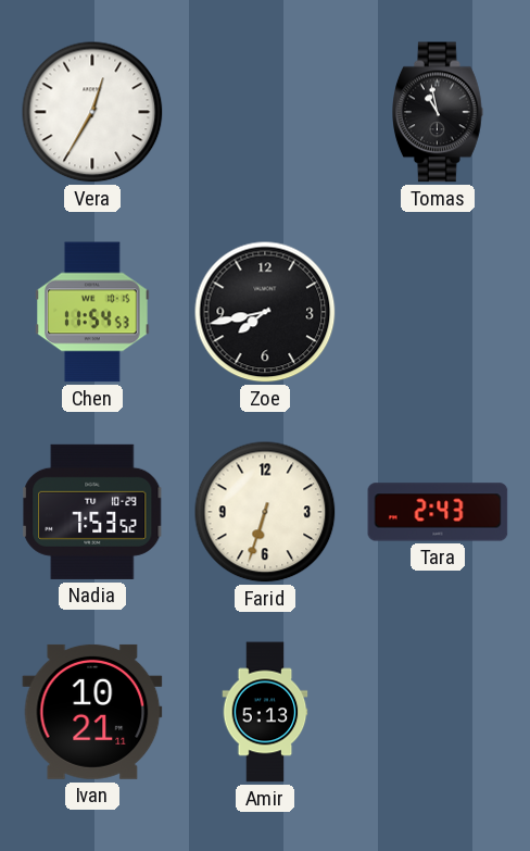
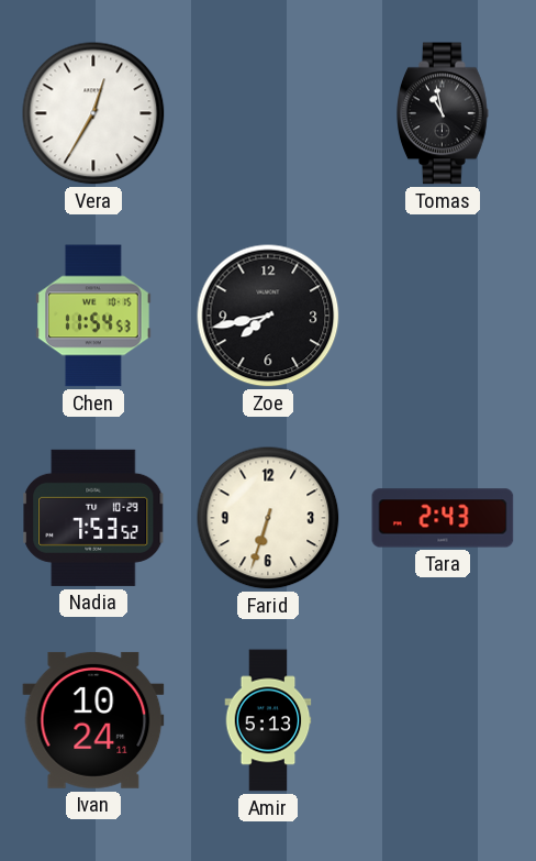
Ivan: 10:21 -> 10:24
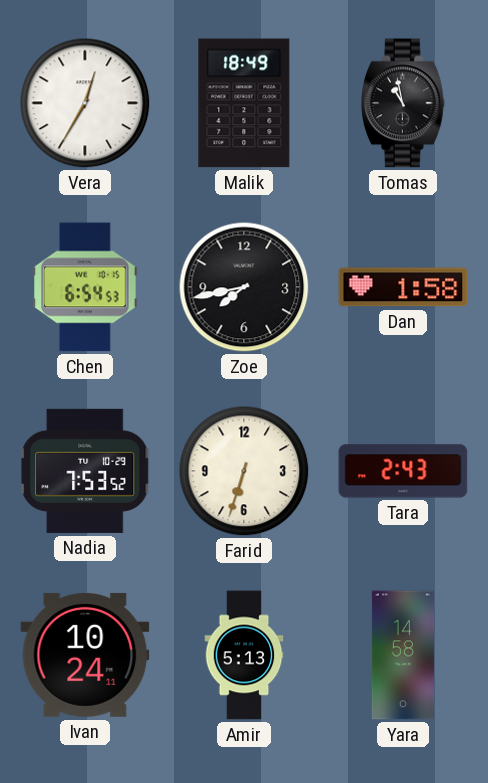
Malik: none -> 18:49
Chen: 11:54 -> 6:54
Dan: none -> 1:58
Yara: none -> 14:58
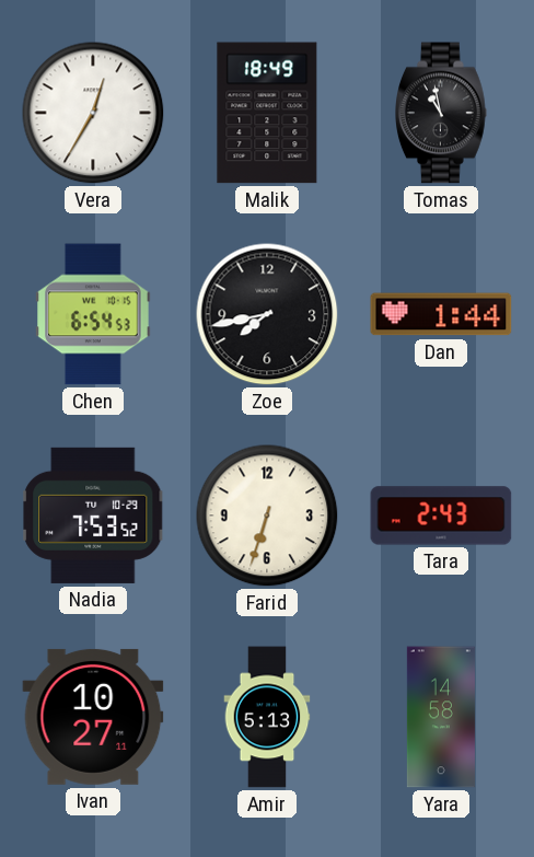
Dan: 1:58 -> 1:44
Ivan: 10:24 -> 10:27
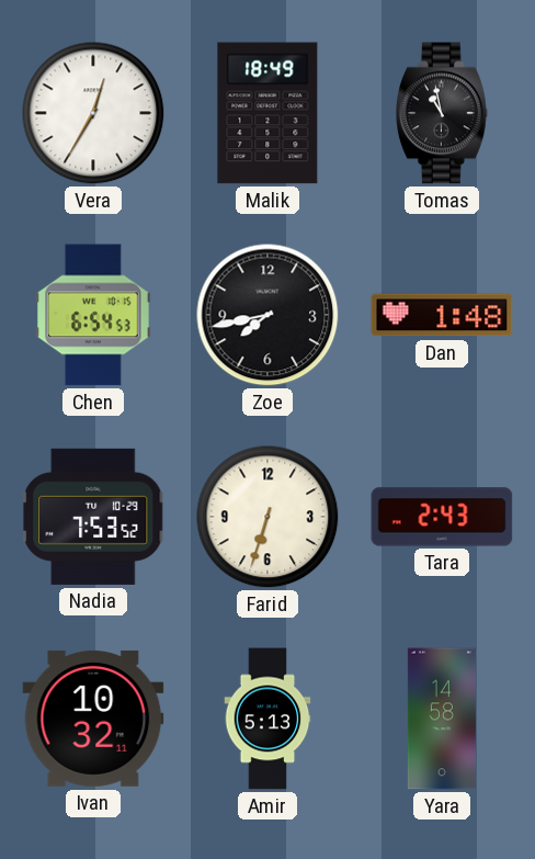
Dan: 1:44 -> 1:48
Ivan: 10:27 -> 10:32
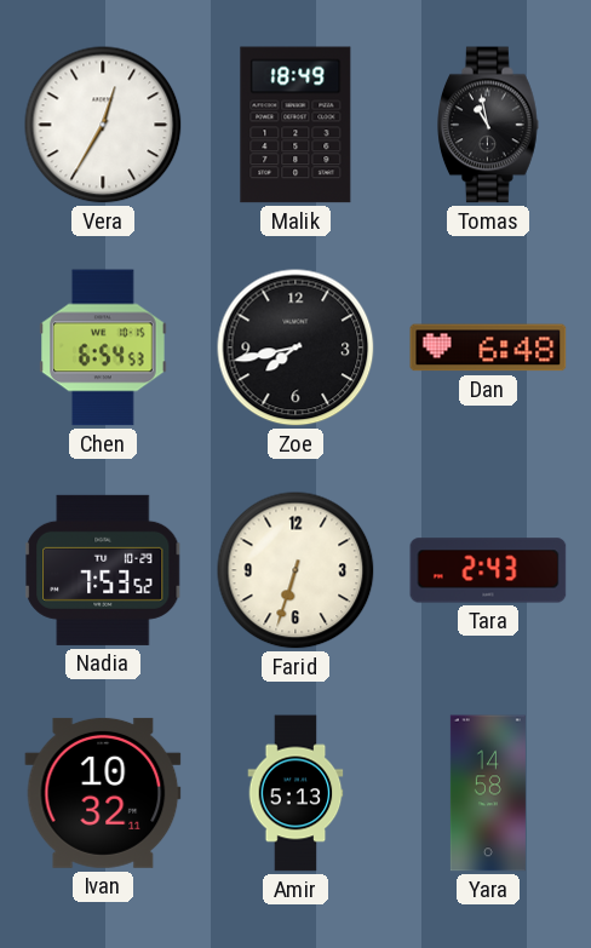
Dan: 1:48 -> 6:48
